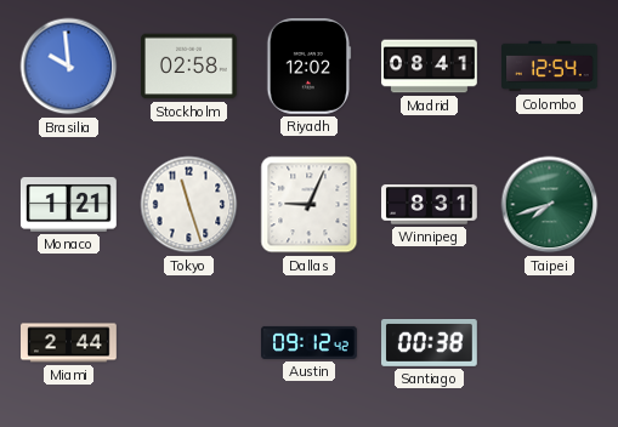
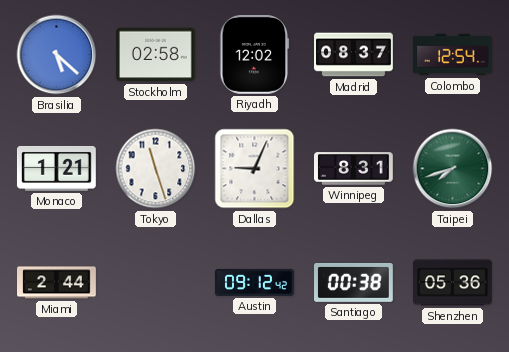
Brasilia: 9:59 -> 5:22
Madrid: 08:41 -> 08:37
Shenzhen: none -> 05:36
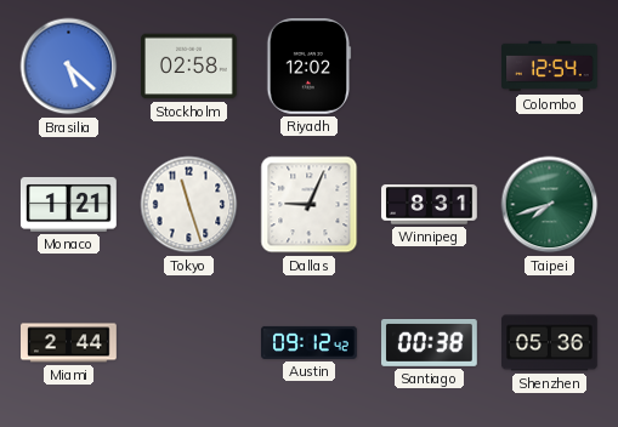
Madrid: 08:37 -> none
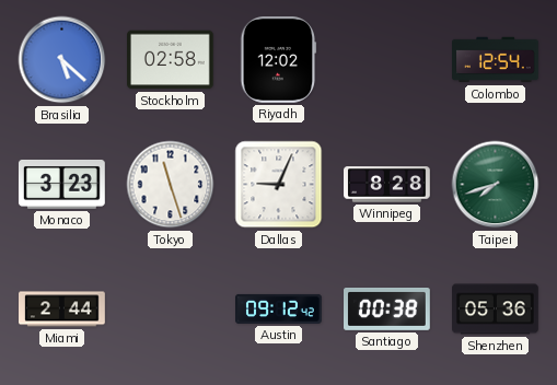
Monaco: 1:21 -> 3:23
Winnipeg: 8:31 -> 8:28
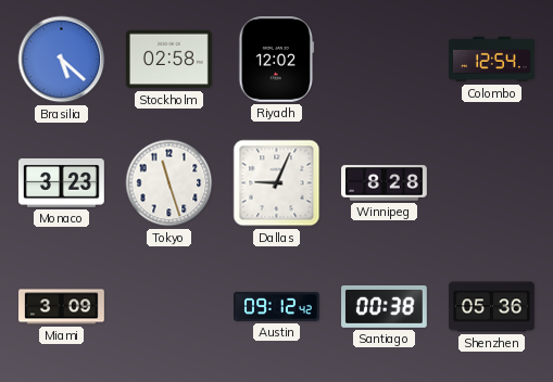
Taipei: 7:42 -> none
Miami: 2:44 -> 3:09
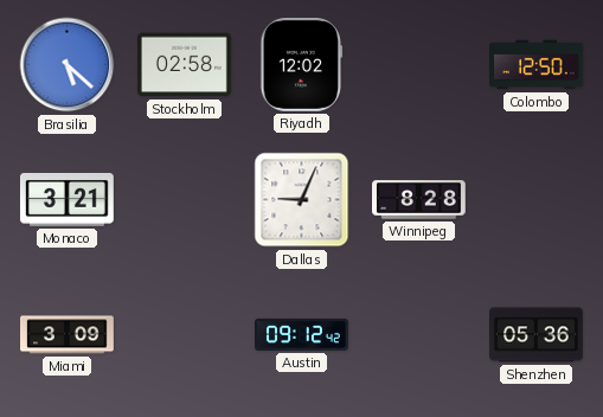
Colombo: 12:54 -> 12:50
Monaco: 3:23 -> 3:21
Tokyo: 11:27 -> none
Santiago: 00:38 -> none
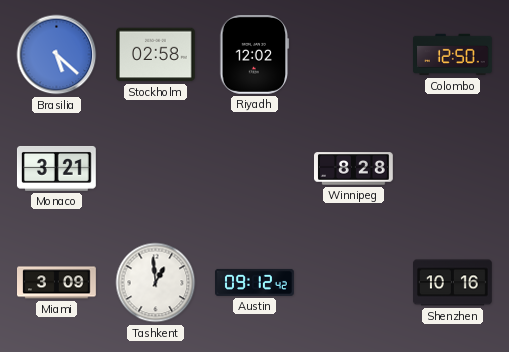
Dallas: 9:04 -> none
Tashkent: none -> 12:59
Shenzhen: 05:36 -> 10:16
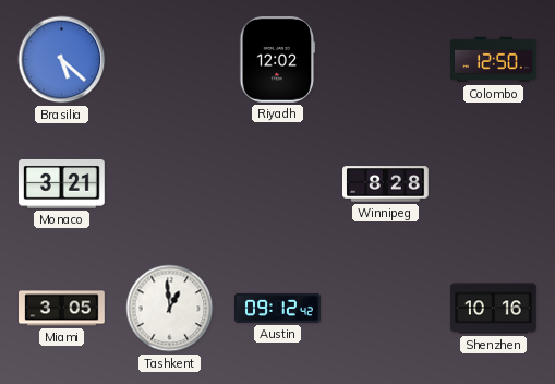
Stockholm: 02:58 -> none
Miami: 3:09 -> 3:05
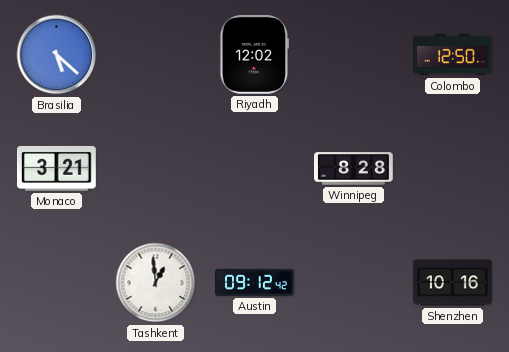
Miami: 3:05 -> none
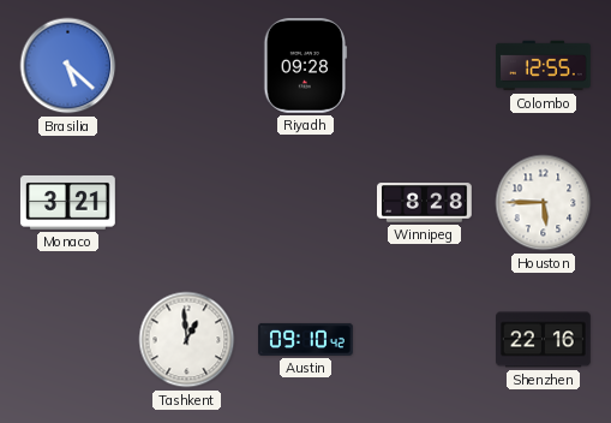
Riyadh: 12:02 -> 09:28
Colombo: 12:50 -> 12:55
Houston: none -> 5:45
Austin: 09:12 -> 09:10
Shenzhen: 10:16 -> 22:16
